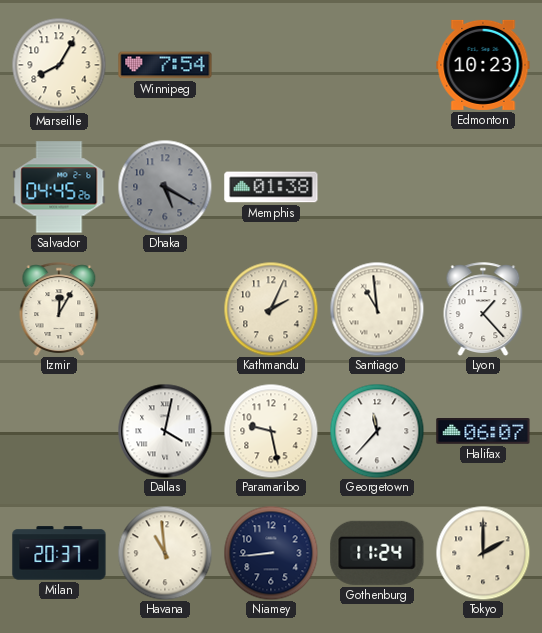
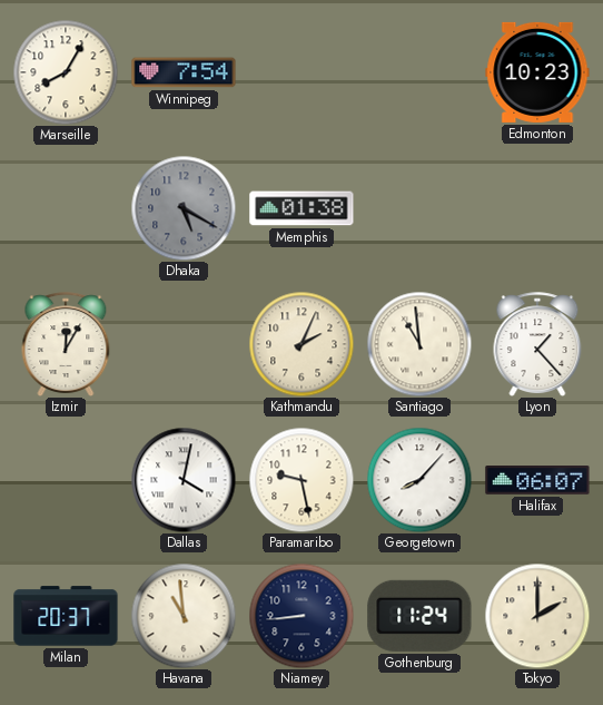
Salvador: 04:45 -> none
Georgetown: 11:37 -> 8:07
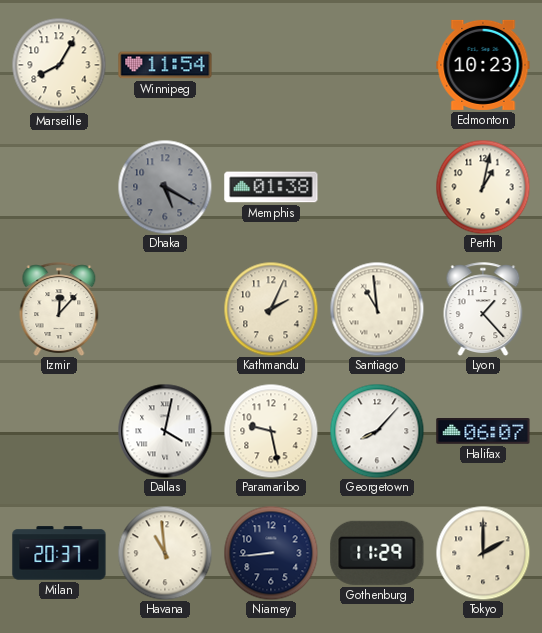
Winnipeg: 7:54 -> 11:54
Perth: none -> 1:02
Izmir: 12:05 -> 12:07
Gothenburg: 11:24 -> 11:29
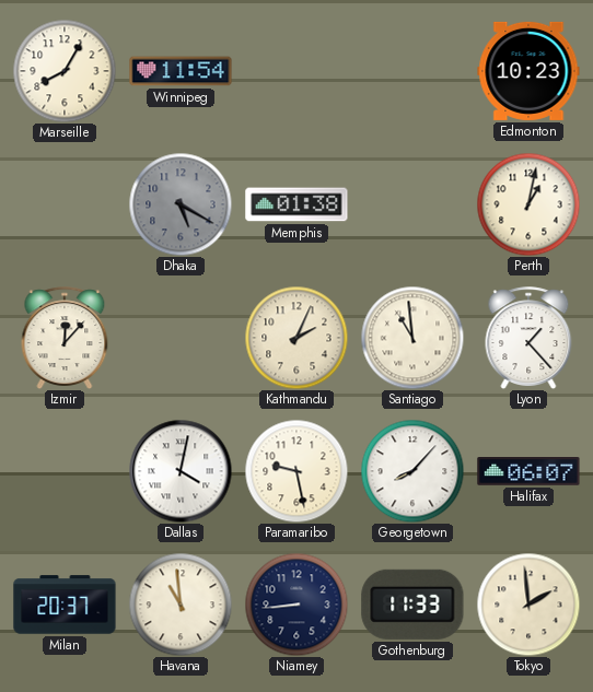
Gothenburg: 11:29 -> 11:33
Tokyo: 2:00 -> 1:59
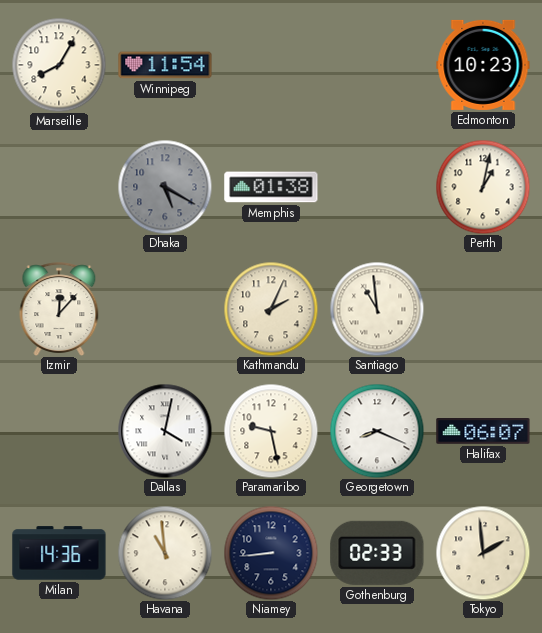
Lyon: 1:23 -> none
Georgetown: 8:07 -> 8:19
Milan: 20:37 -> 14:36
Gothenburg: 11:33 -> 02:33
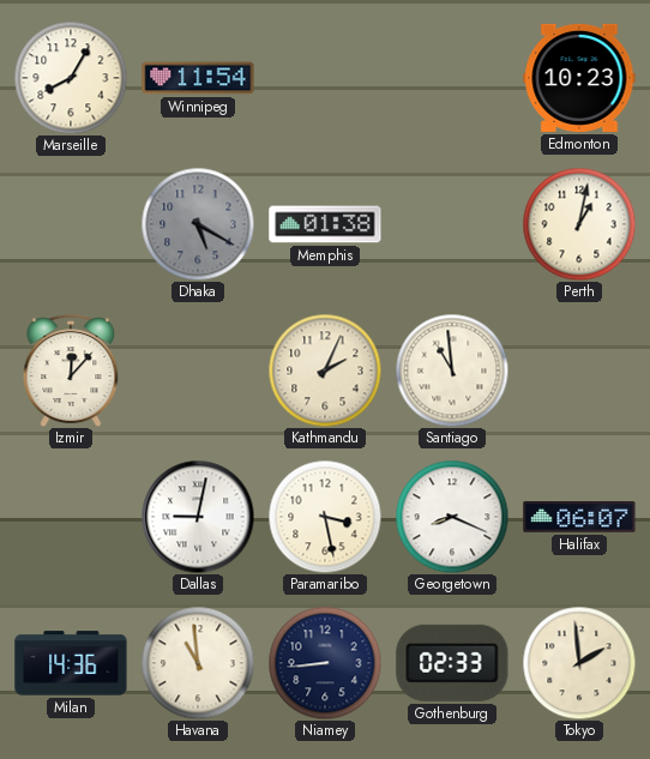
Dallas: 4:02 -> 9:02
Paramaribo: 9:28 -> 3:28
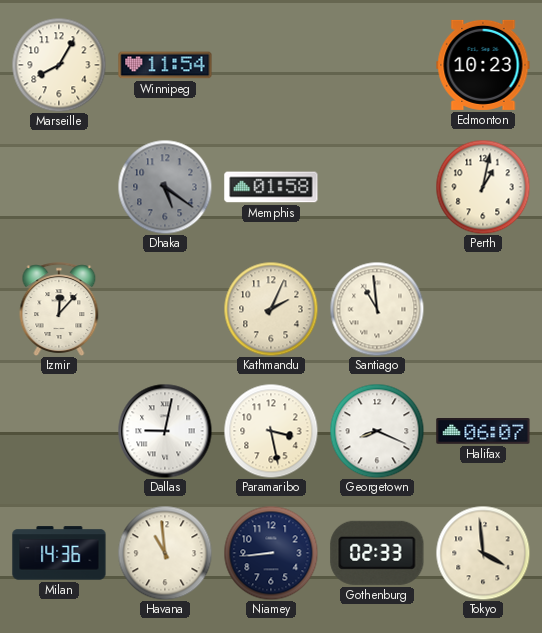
Dhaka: 5:20 -> 5:21
Memphis: 01:38 -> 01:58
Tokyo: 1:59 -> 3:59
